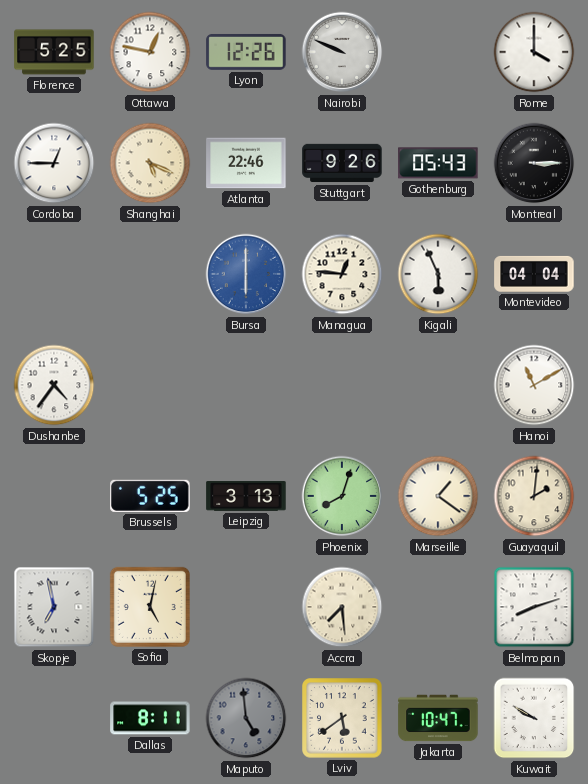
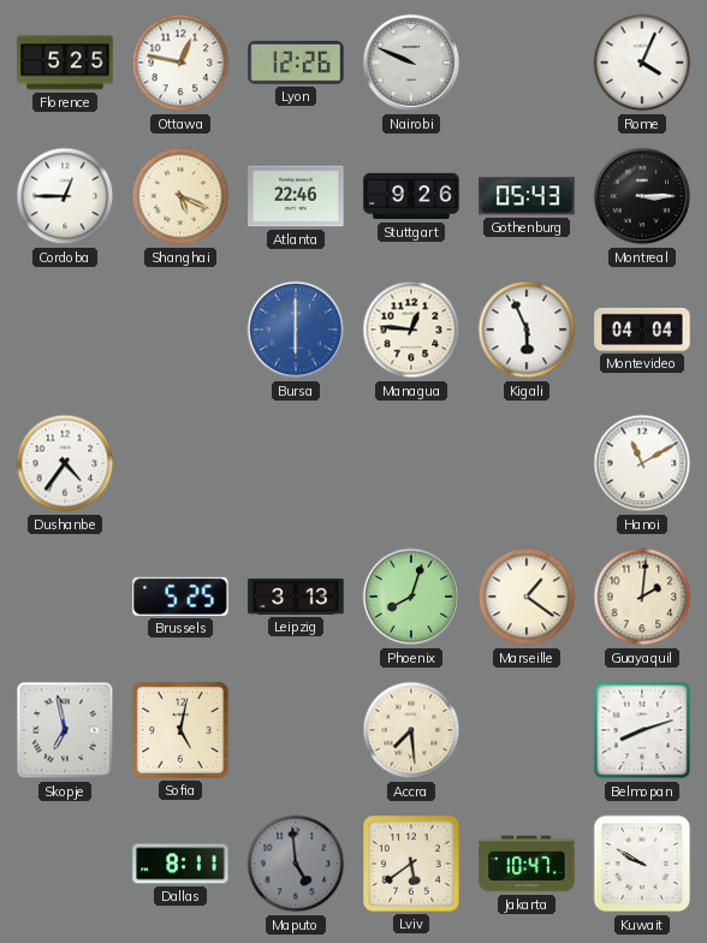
Rome: 4:00 -> 4:04
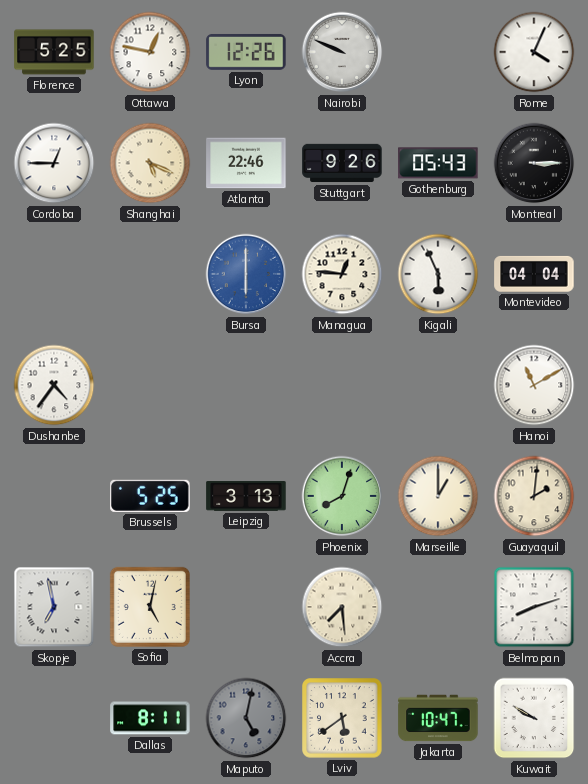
Marseille: 1:21 -> 1:00
Maputo: 4:59 -> 5:02
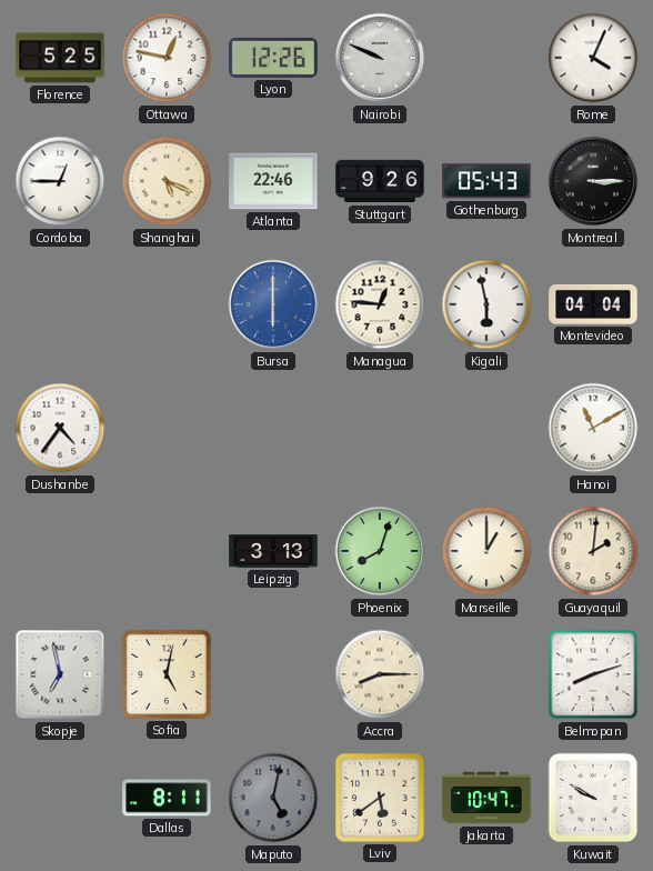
Kigali: 5:56 -> 5:58
Brussels: 5:25 -> none
Accra: 7:29 -> 8:15
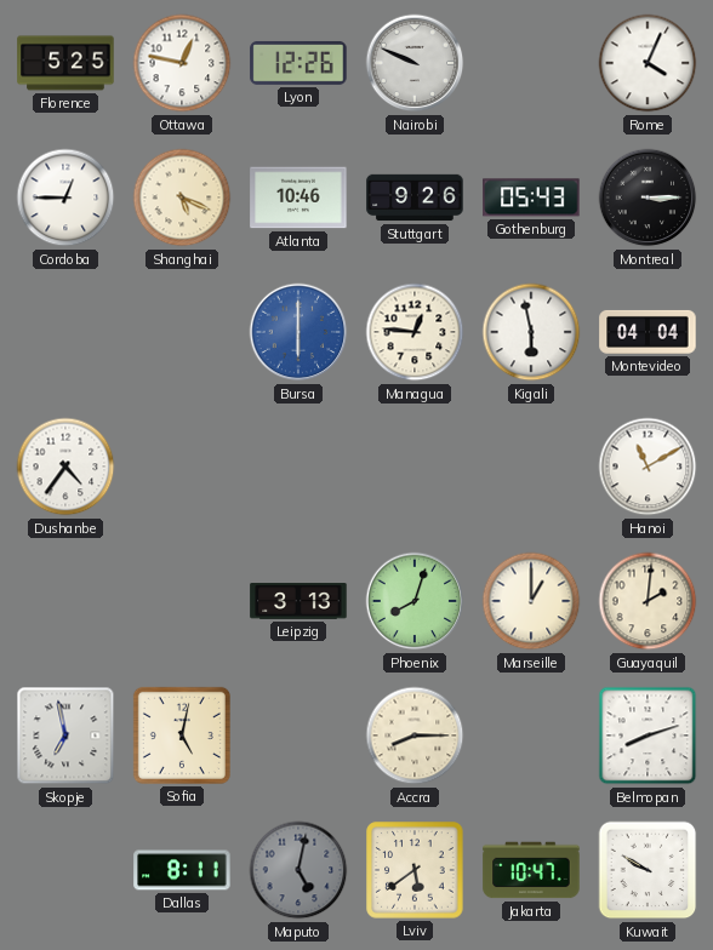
Atlanta: 22:46 -> 10:46
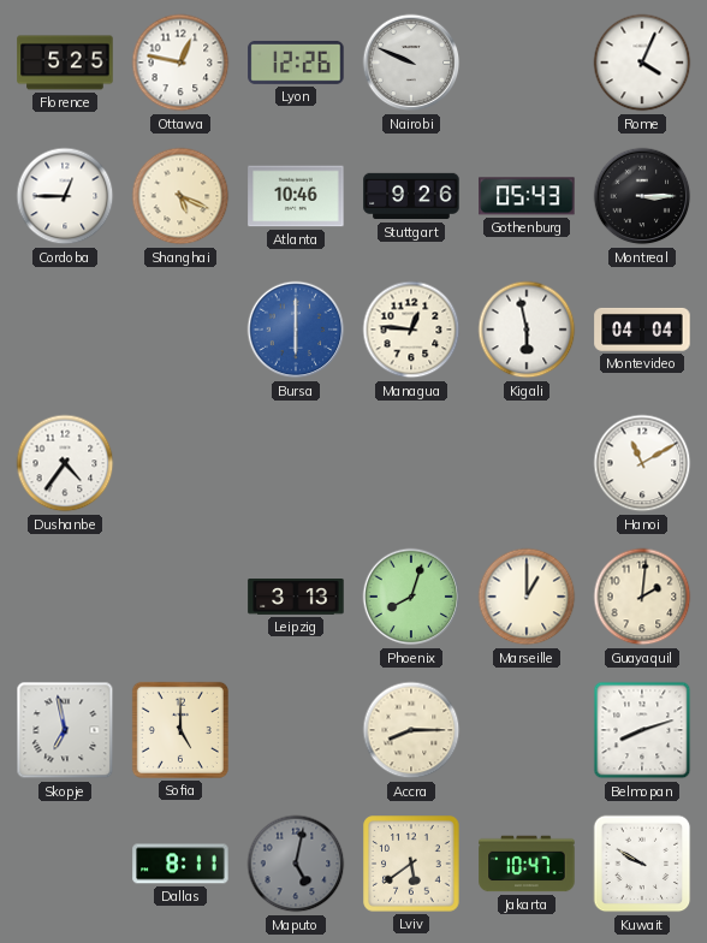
Sofia: 5:02 -> 5:00
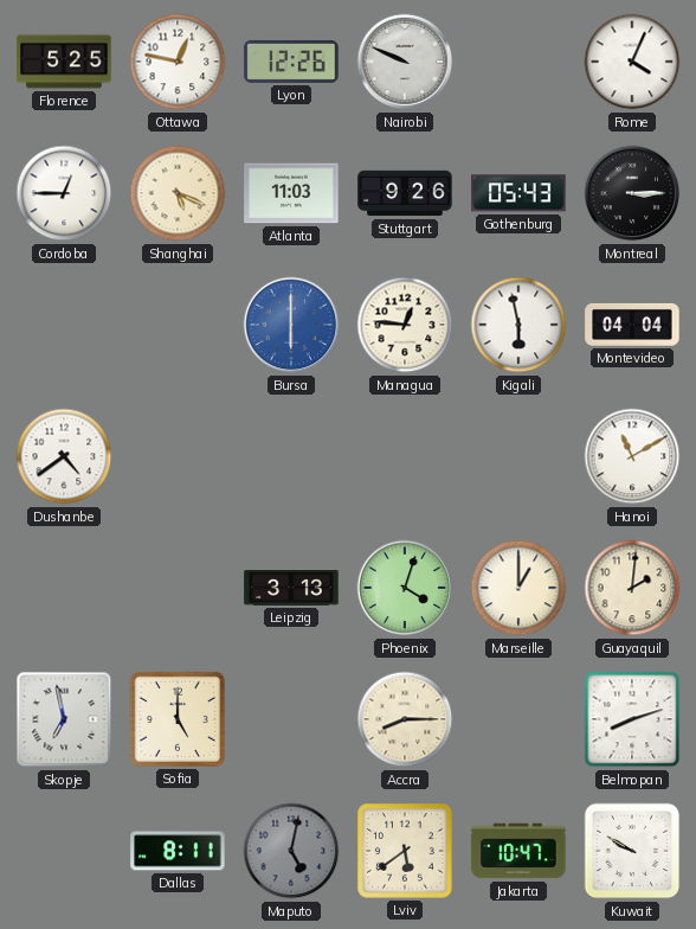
Atlanta: 10:46 -> 11:03
Dushanbe: 4:36 -> 4:39
Phoenix: 8:03 -> 4:03
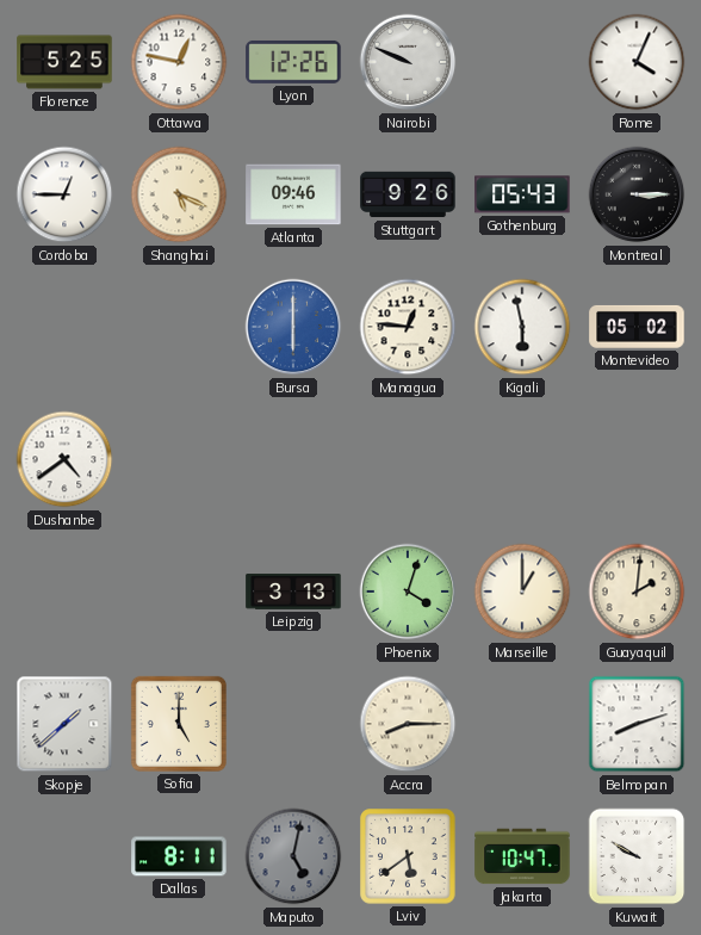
Atlanta: 11:03 -> 09:46
Montevideo: 04:04 -> 05:02
Hanoi: 11:10 -> none
Skopje: 6:58 -> 1:38
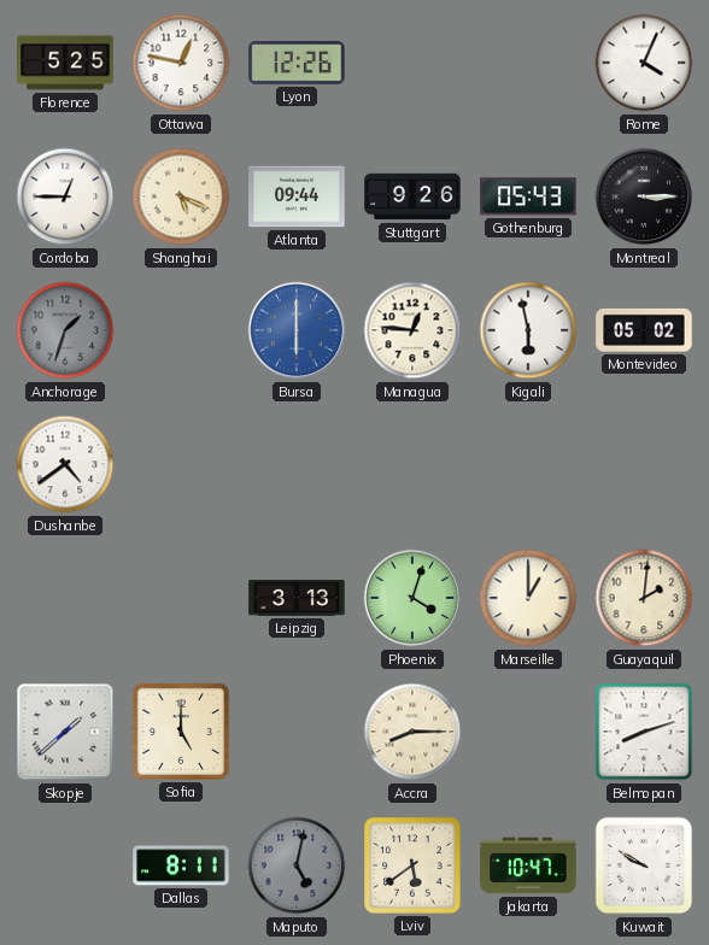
Nairobi: 9:49 -> none
Atlanta: 09:46 -> 09:44
Anchorage: none -> 1:33
